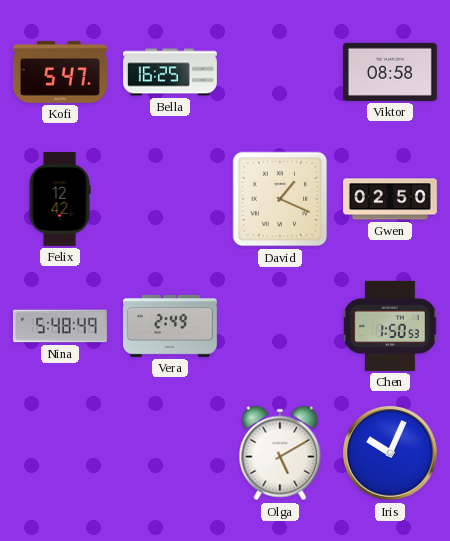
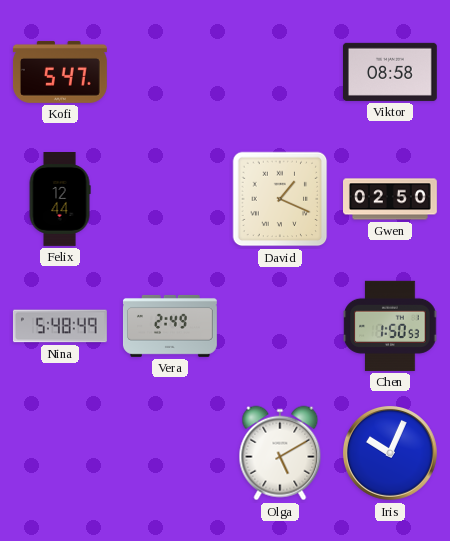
Bella: 16:25 -> none
Felix: 12:42 -> 12:44
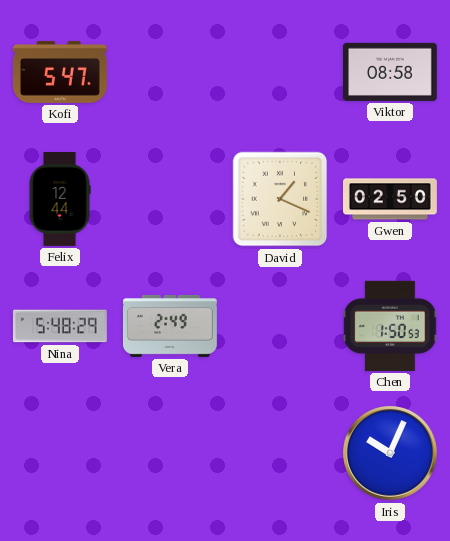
Nina: 5:48:49 -> 5:48:29
Olga: 5:10 -> none
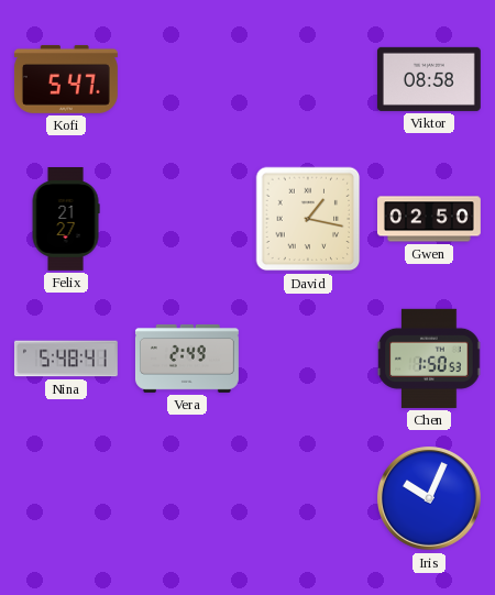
Felix: 12:44 -> 21:27
David: 1:19 -> 1:17
Nina: 5:48:29 -> 5:48:41
